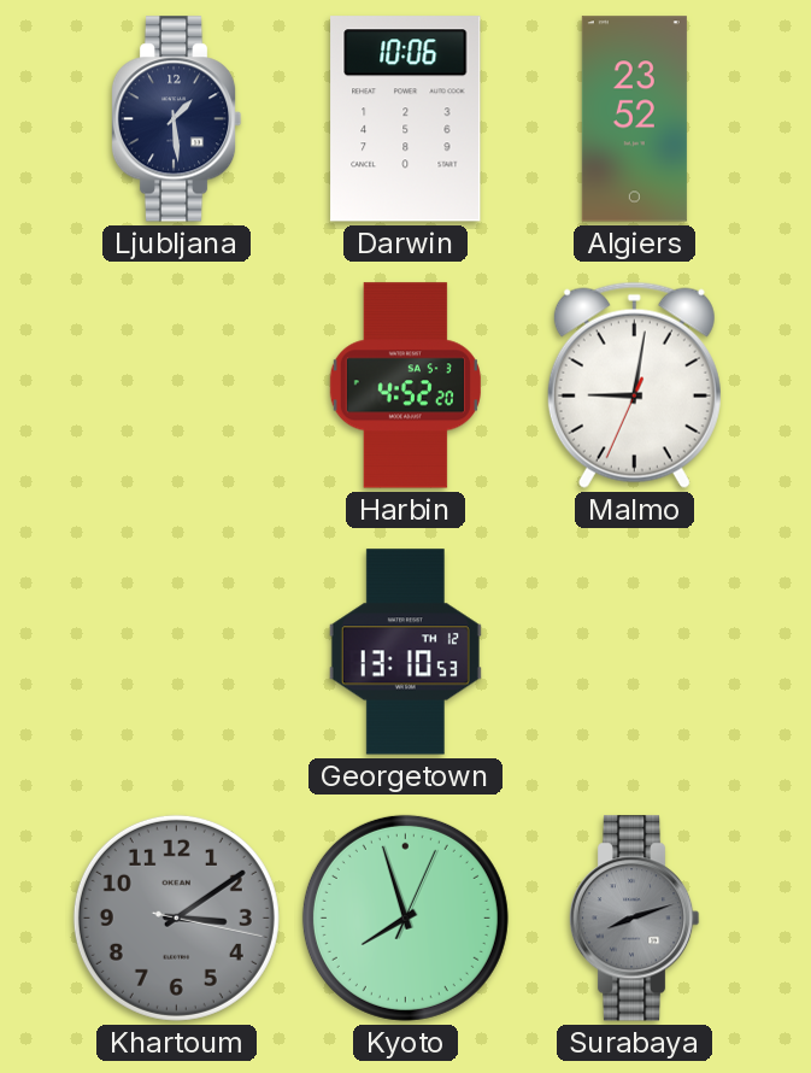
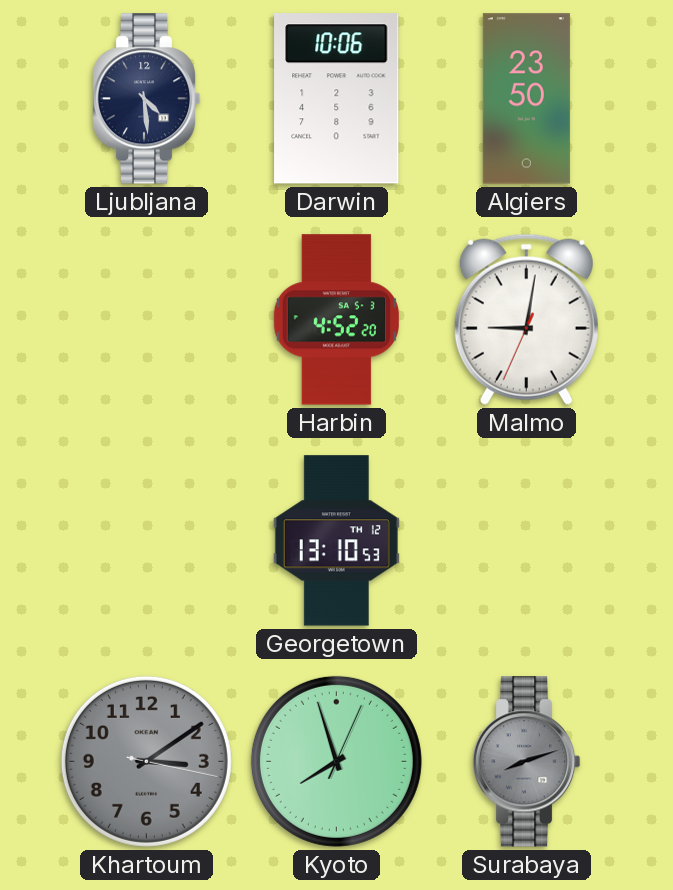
Ljubljana: 1:29 -> 4:29
Algiers: 23:52 -> 23:50
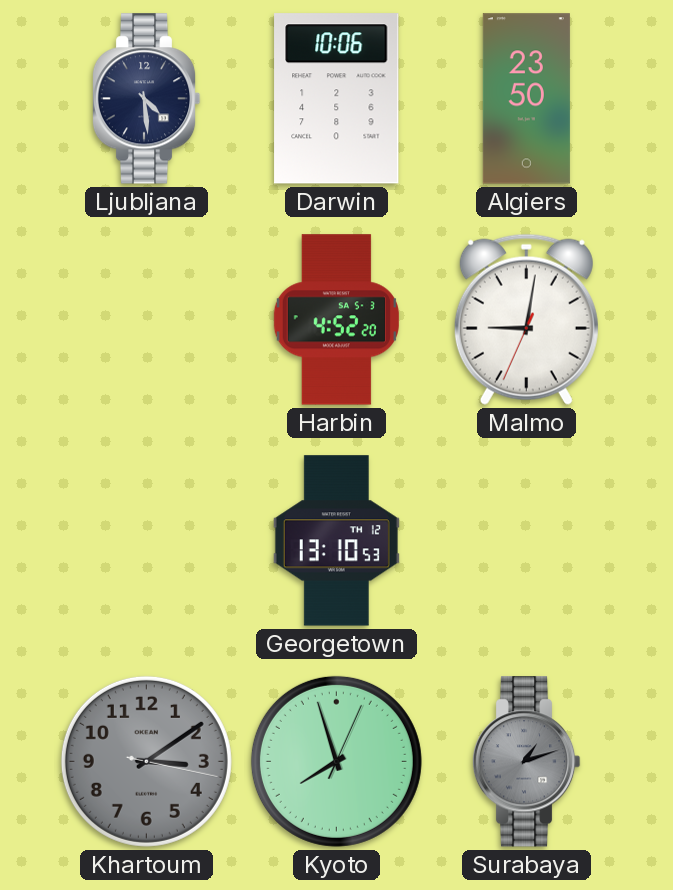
Surabaya: 8:12 -> 1:12
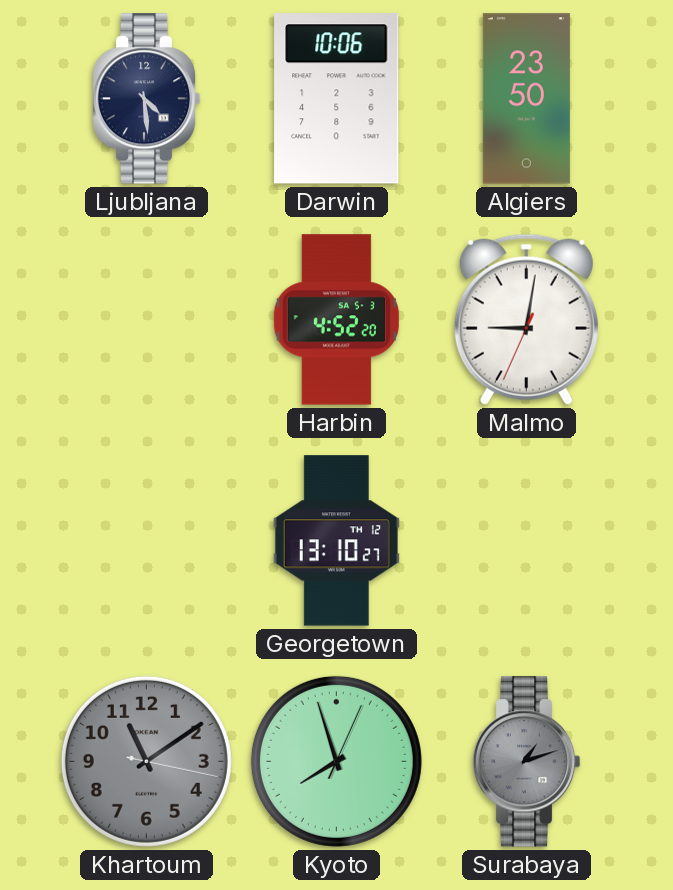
Georgetown: 13:10:53 -> 13:10:27
Khartoum: 3:09 -> 11:09
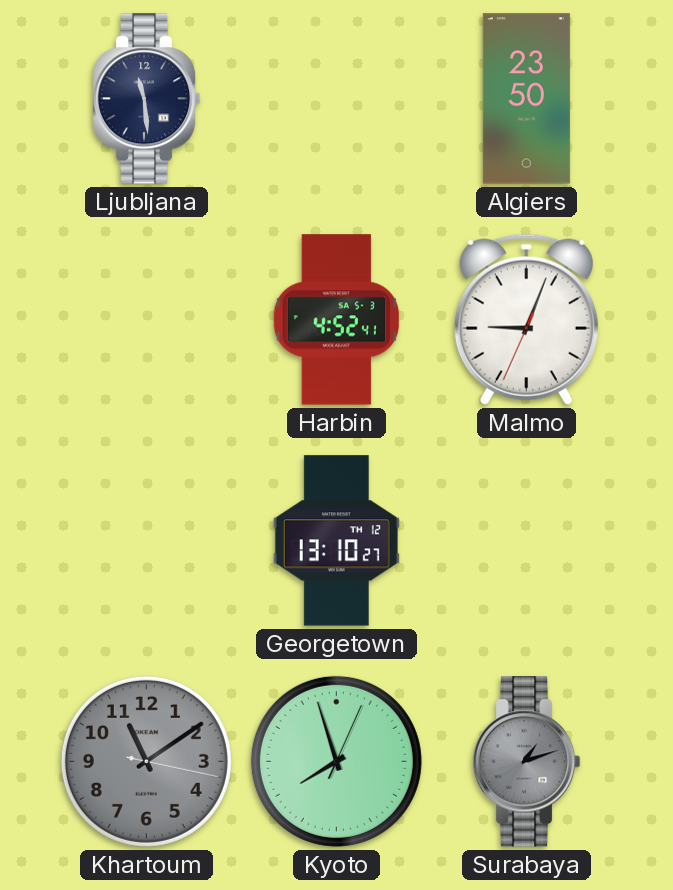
Ljubljana: 4:29 -> 11:29
Darwin: 10:06 -> none
Harbin: 4:52:20 -> 4:52:41
Malmo: 9:01 -> 9:03
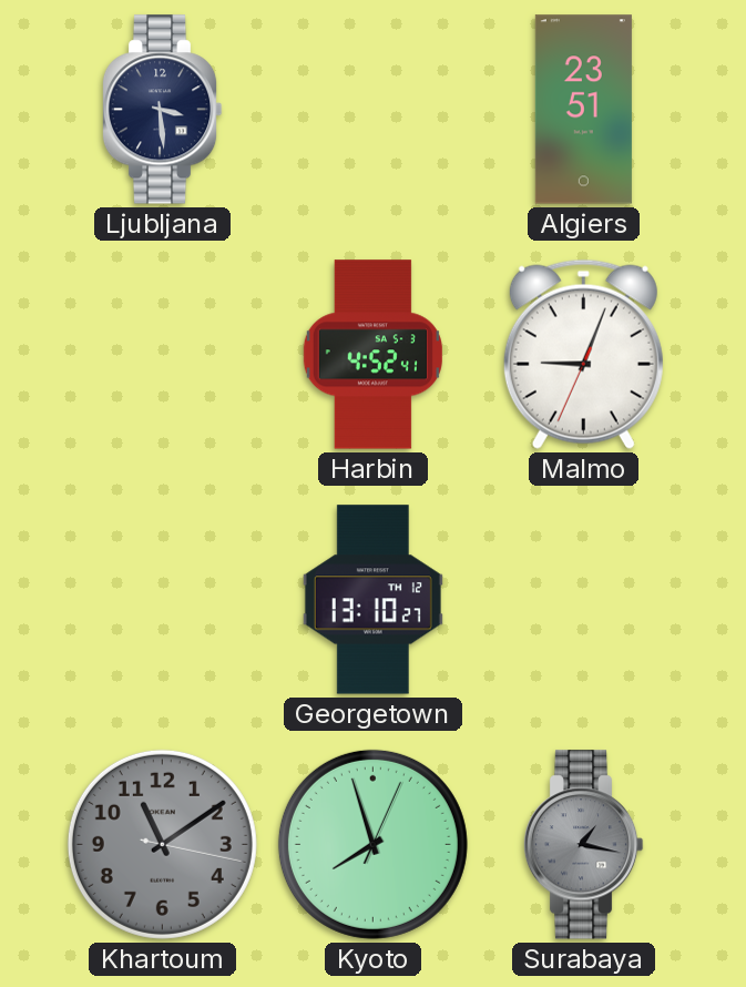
Ljubljana: 11:29 -> 3:29
Algiers: 23:50 -> 23:51
Surabaya: 1:12 -> 1:17
